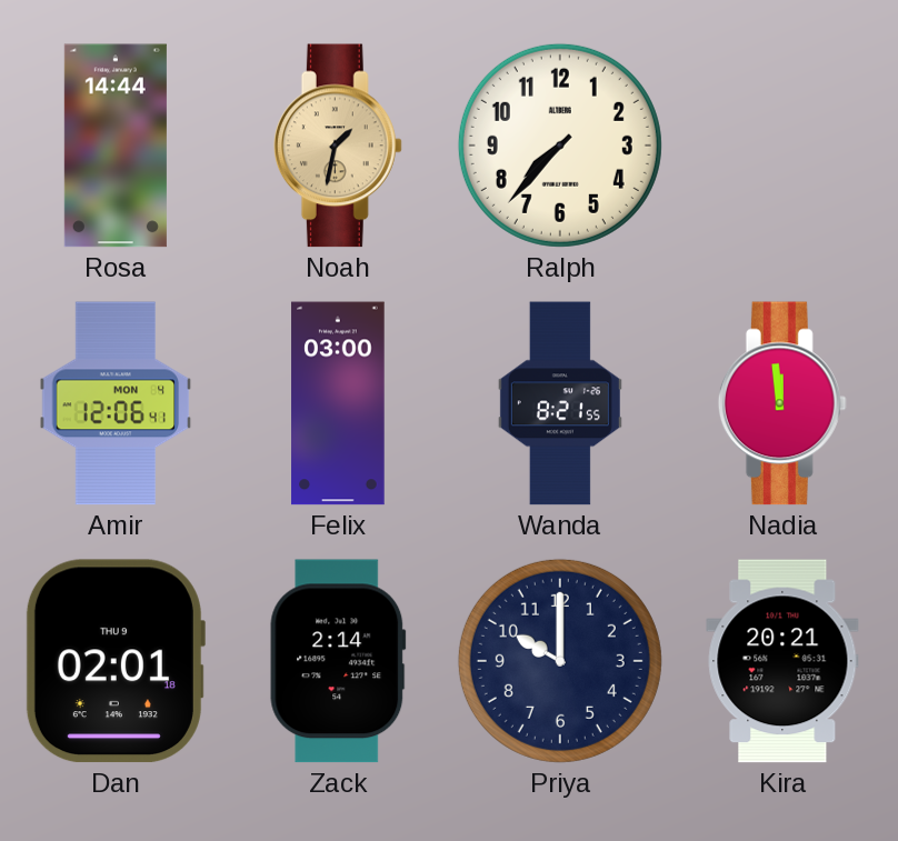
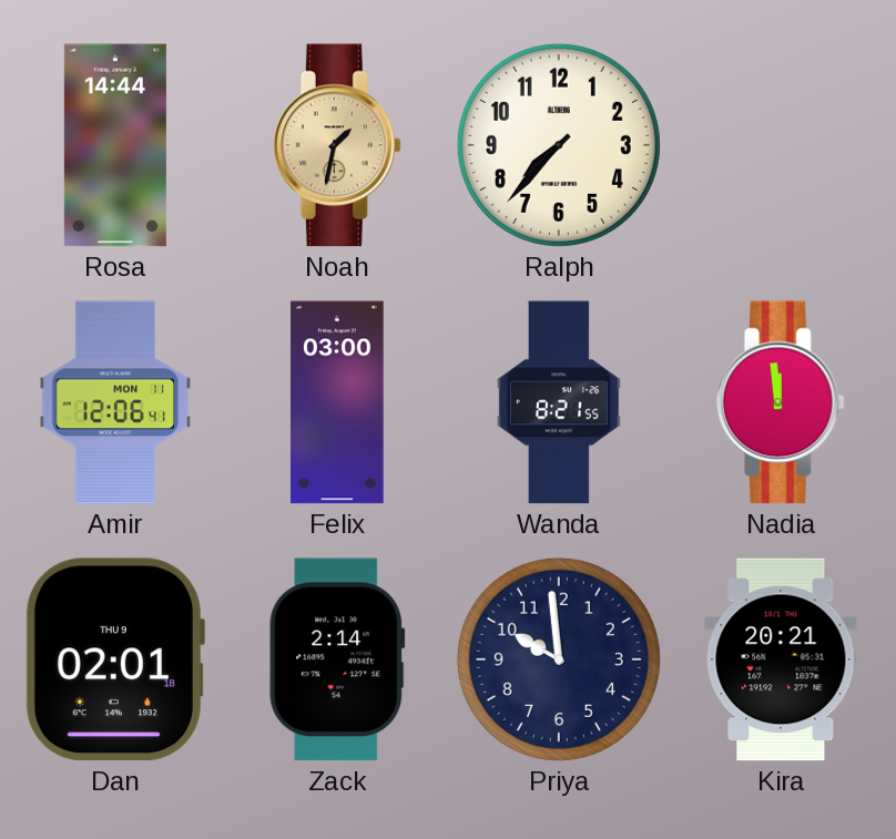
Amir date: MON 4 -> MON 11
Priya: 10:00 -> 9:59
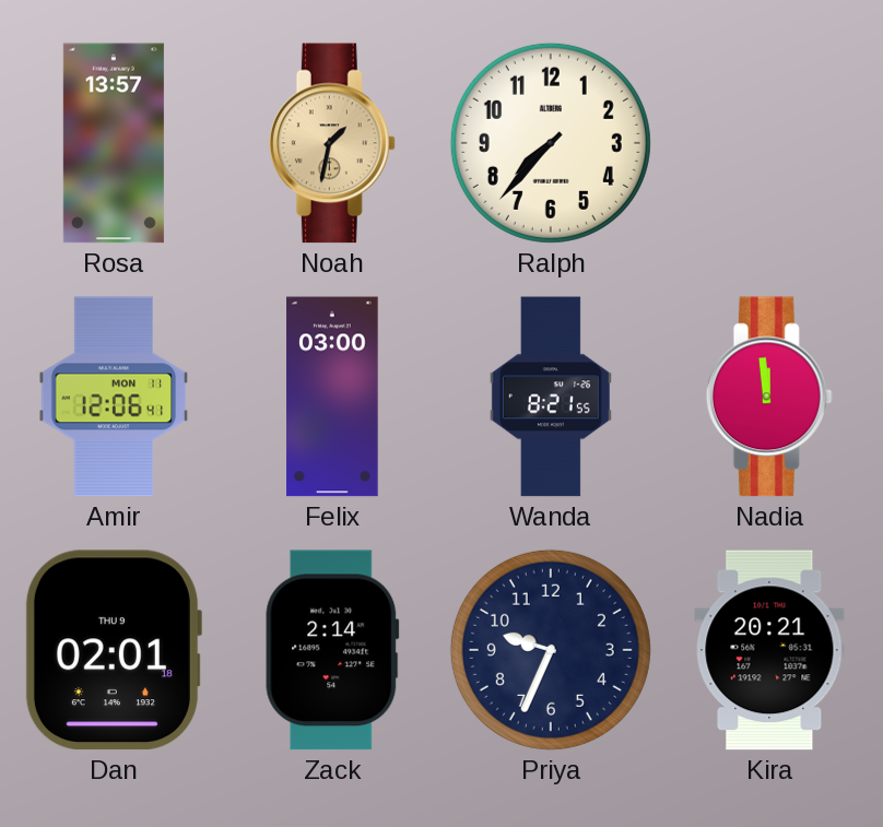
Rosa: 14:44 -> 13:57
Priya: 9:59 -> 9:34
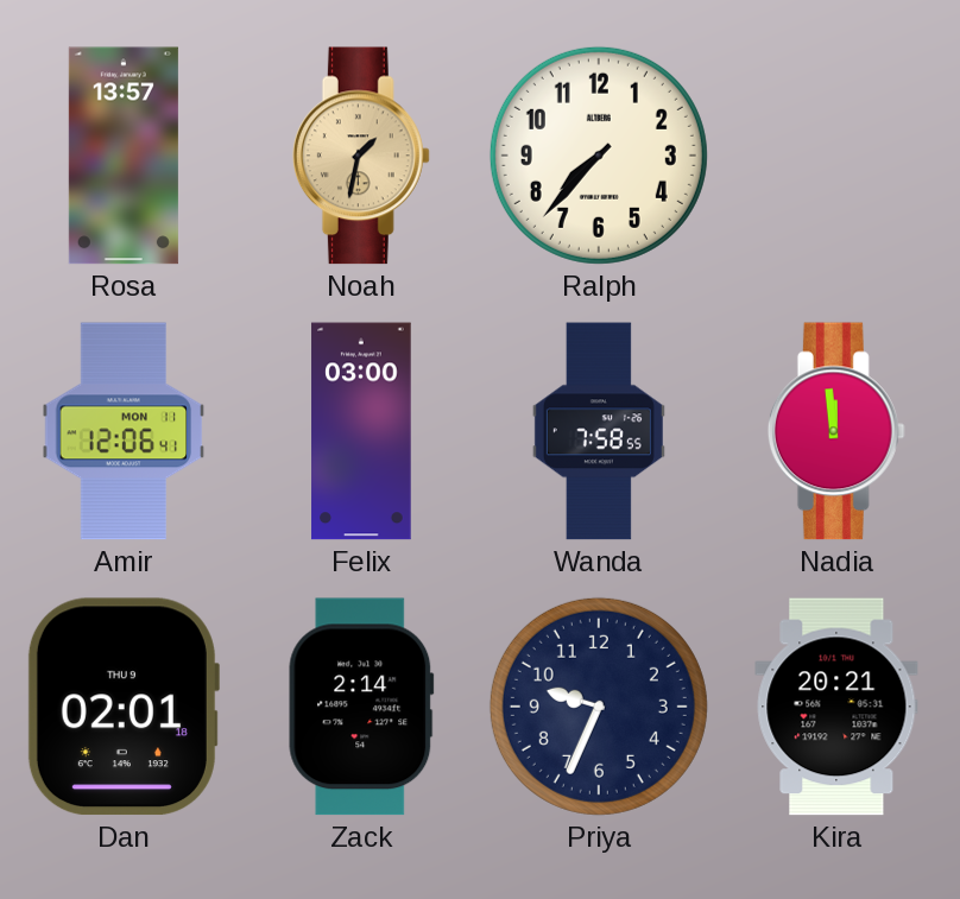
Wanda: 8:21 -> 7:58
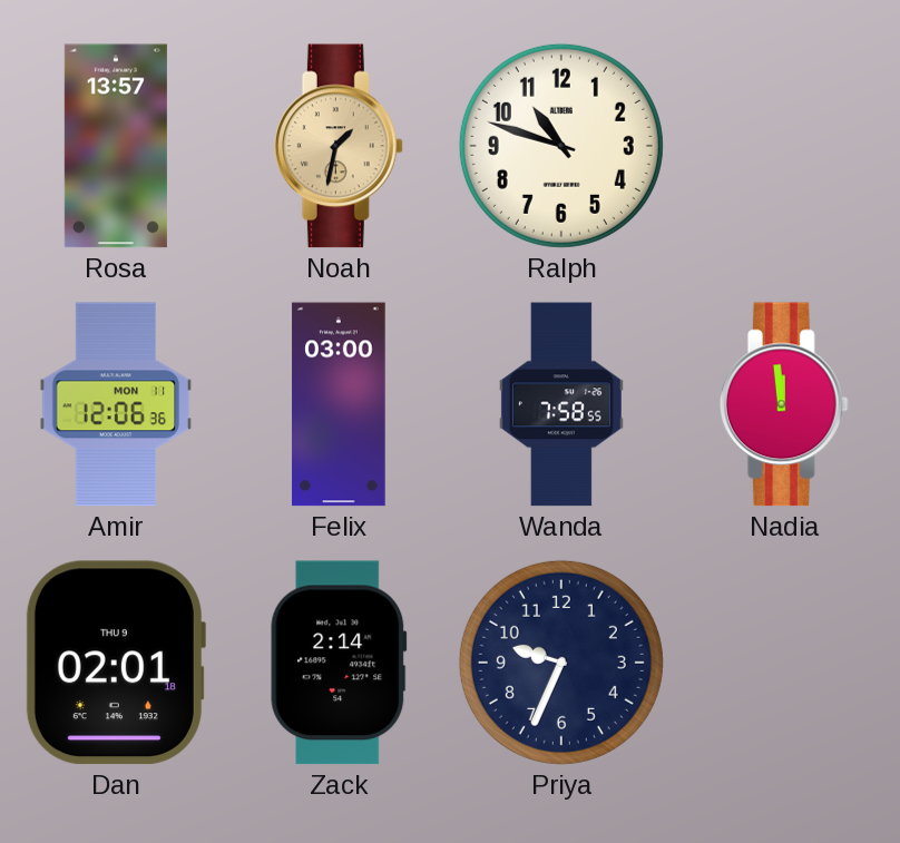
Ralph: 7:37 -> 10:48
Amir: 12:06:41 -> 12:06:36
Kira: 20:21 -> none
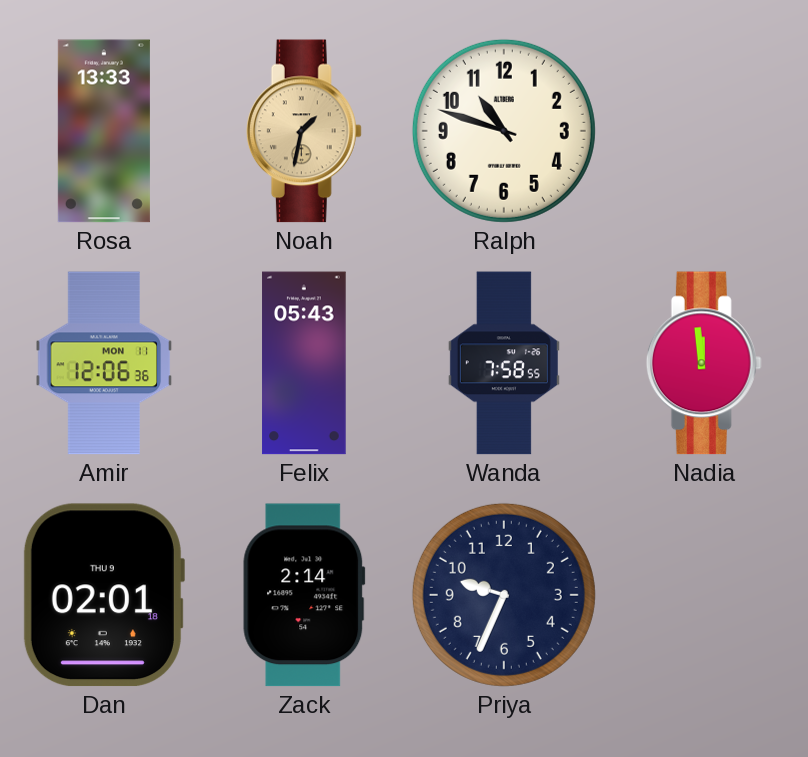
Rosa: 13:57 -> 13:33
Felix: 03:00 -> 05:43
